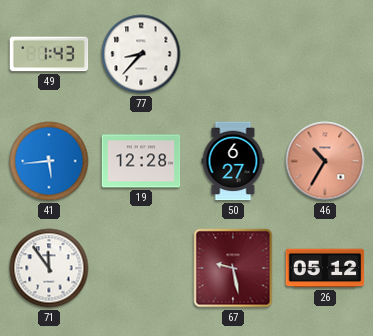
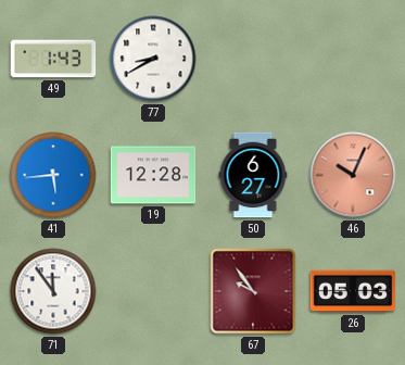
77: 8:37 -> 8:40
46: 10:35 -> 10:04
67: 9:28 -> 9:54
26: 05:12 -> 05:03
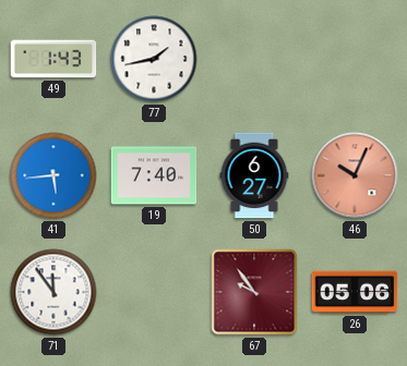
77: 8:40 -> 1:43
19: 12:28 -> 7:40
26: 05:03 -> 05:06
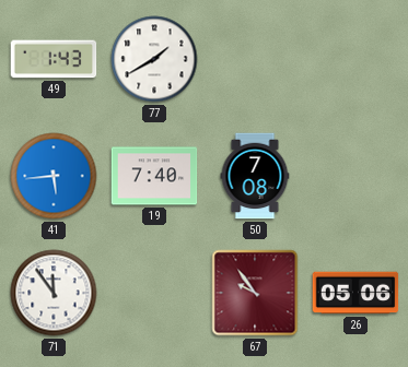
77: 1:43 -> 1:40
50: 6:27 -> 7:08
46: 10:04 -> none
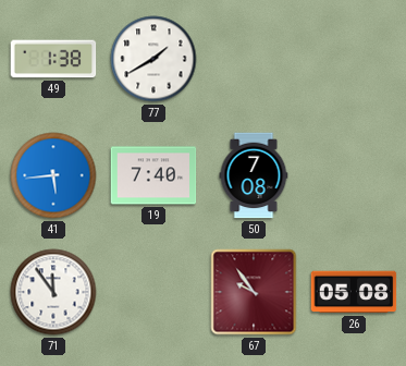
49: 1:43 -> 1:38
26: 05:06 -> 05:08
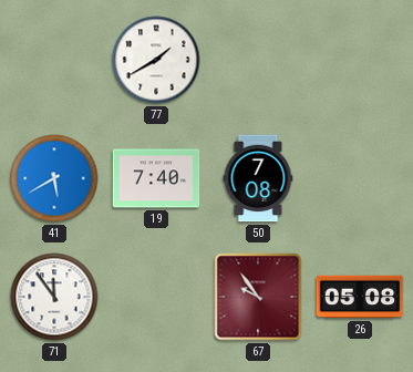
49: 1:38 -> none
41: 5:44 -> 5:40
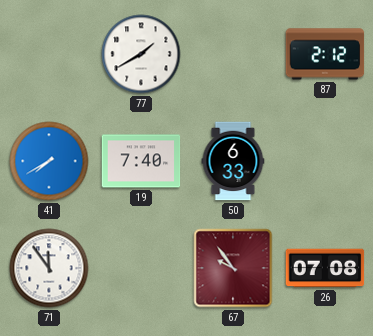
87: none -> 2:12
41: 5:40 -> 7:40
50: 7:08 -> 6:33
26: 05:08 -> 07:08
